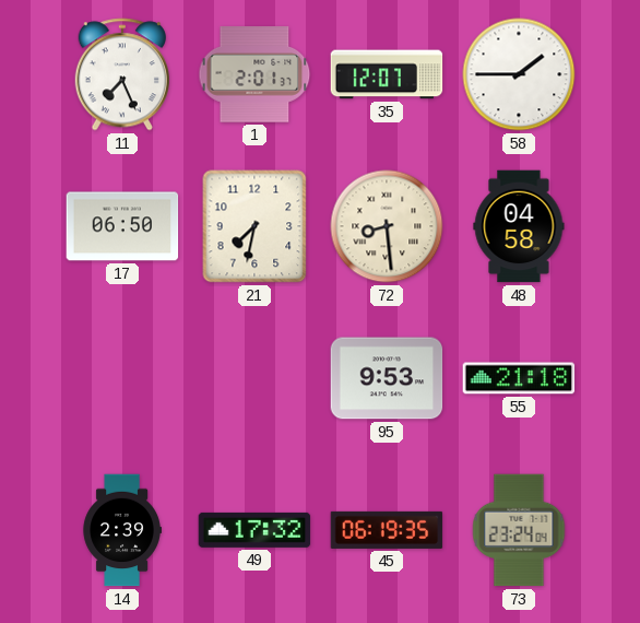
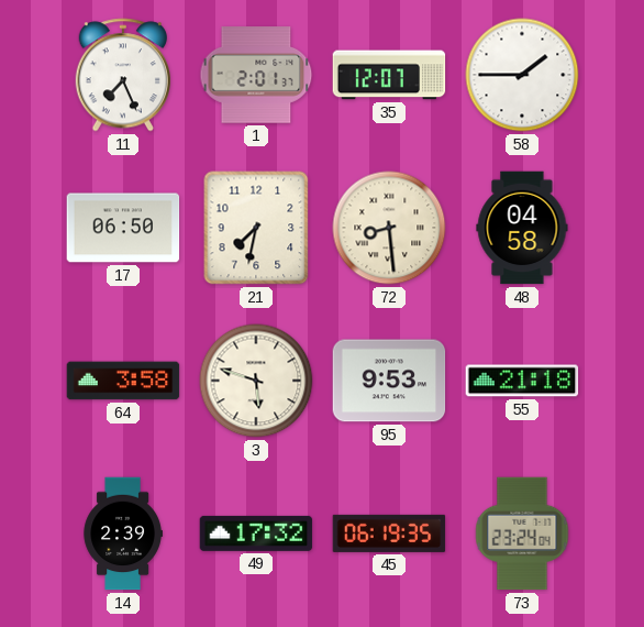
64: none -> 3:58
3: none -> 5:48
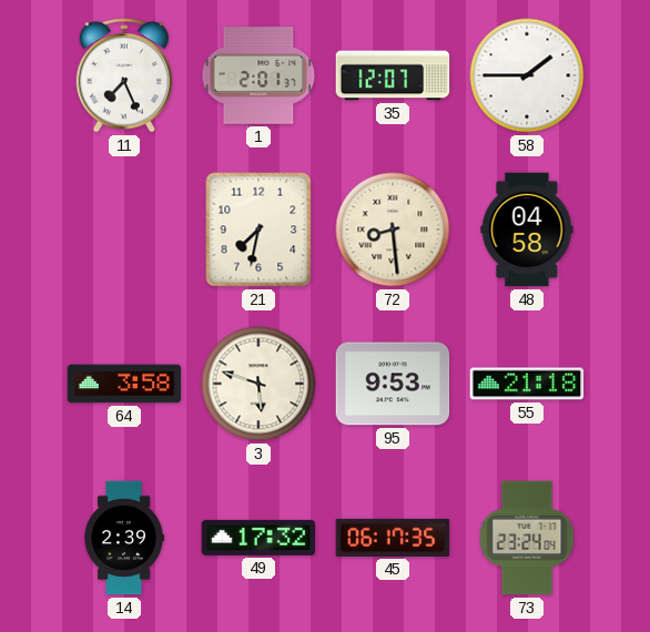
17: 06:50 -> none
45: 06:19 -> 06:17
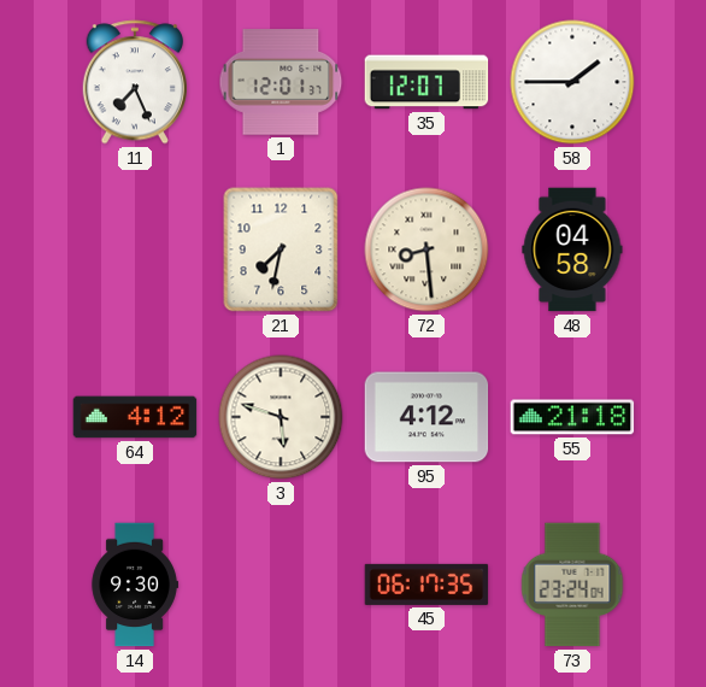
1: 2:01 -> 12:01
64: 3:58 -> 4:12
95: 9:53 -> 4:12
14: 2:39 -> 9:30
49: 17:32 -> none
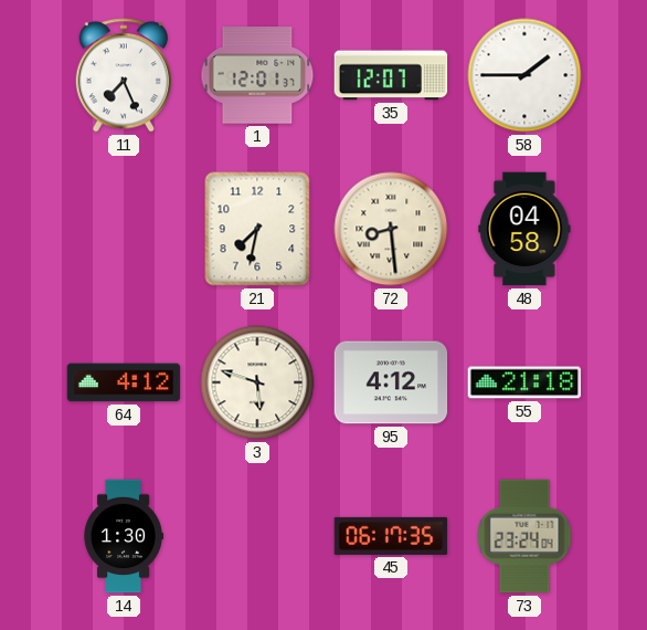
14: 9:30 -> 1:30
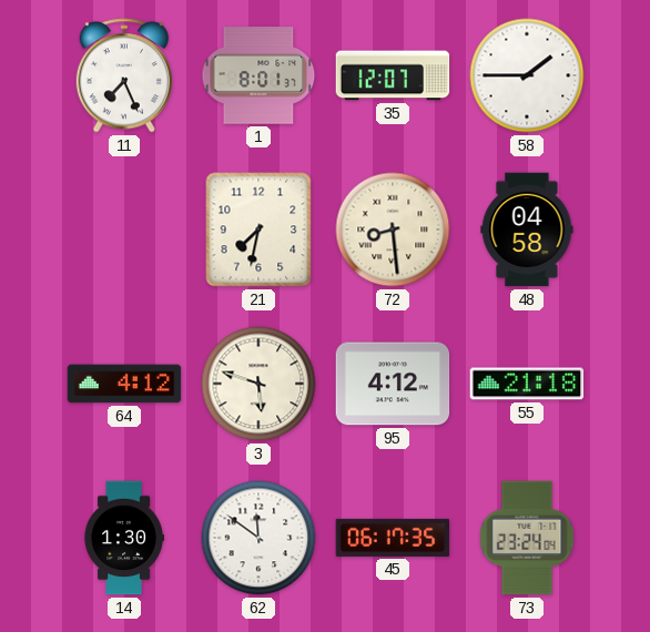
1: 12:01 -> 8:01
62: none -> 11:51
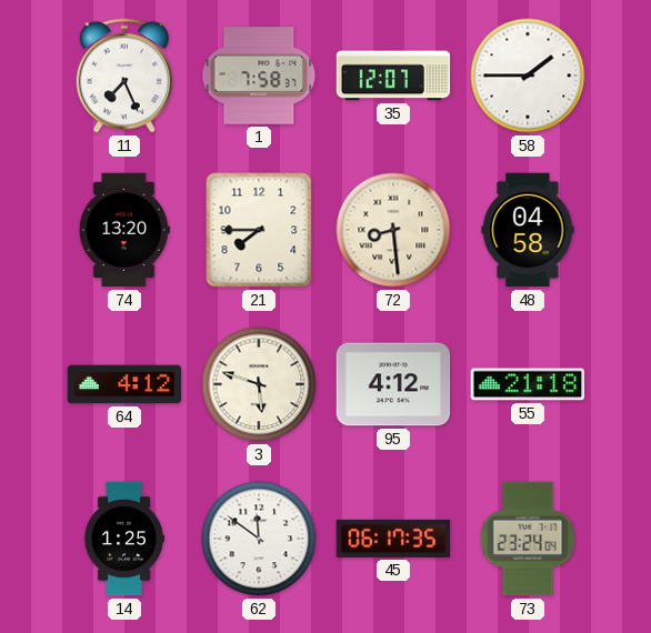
1: 8:01 -> 7:58
74: none -> 13:20
21: 7:32 -> 7:45
14: 1:30 -> 1:25
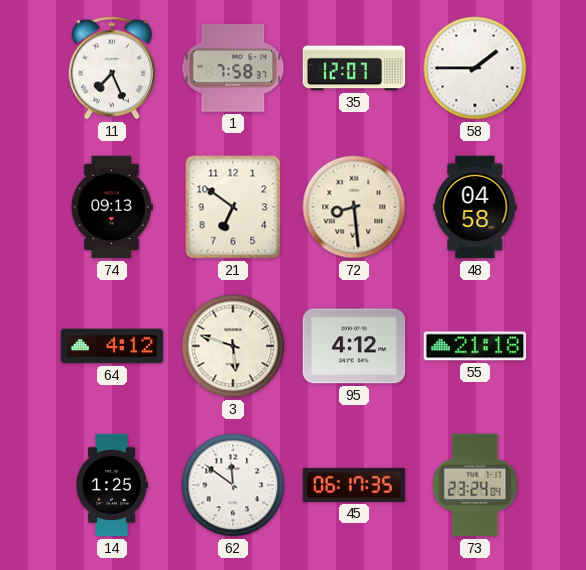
74: 13:20 -> 09:13
21: 7:45 -> 6:51
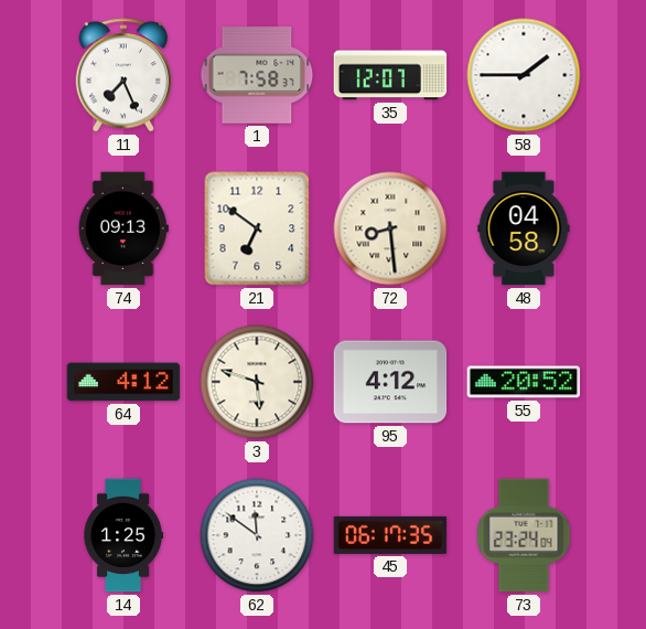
55: 21:18 -> 20:52
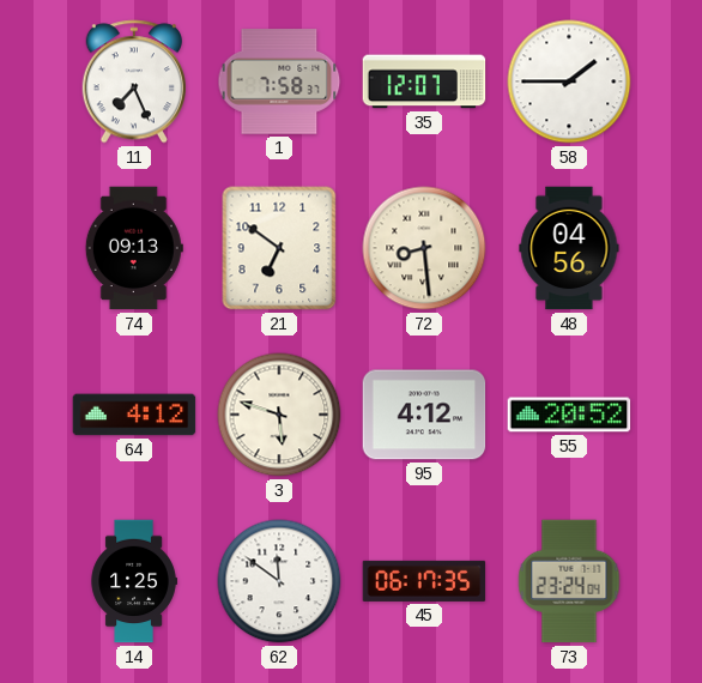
48: 04:58 -> 04:56
